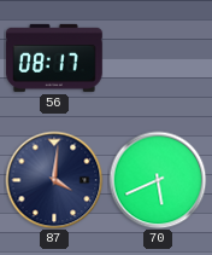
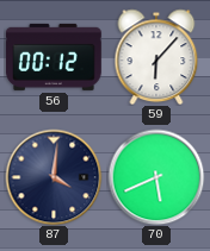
56: 08:17 -> 00:12
59: none -> 6:07
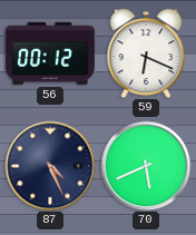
59: 6:07 -> 6:19
87: 4:01 -> 4:26
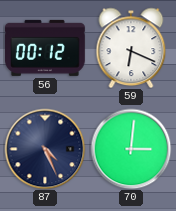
70: 5:41 -> 3:01
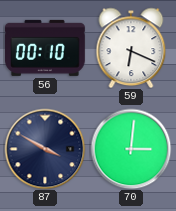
56: 00:12 -> 00:10
87: 4:26 -> 3:50
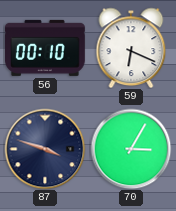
87: 3:50 -> 3:48
70: 3:01 -> 3:05
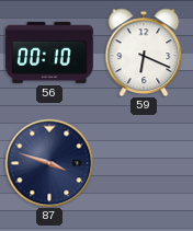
70: 3:05 -> none
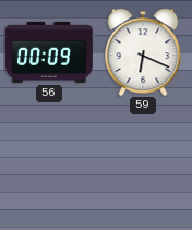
56: 00:10 -> 00:09
87: 3:48 -> none
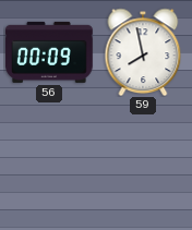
59: 6:19 -> 7:58
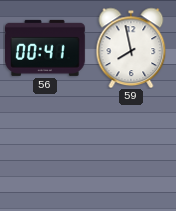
56: 00:09 -> 00:41
